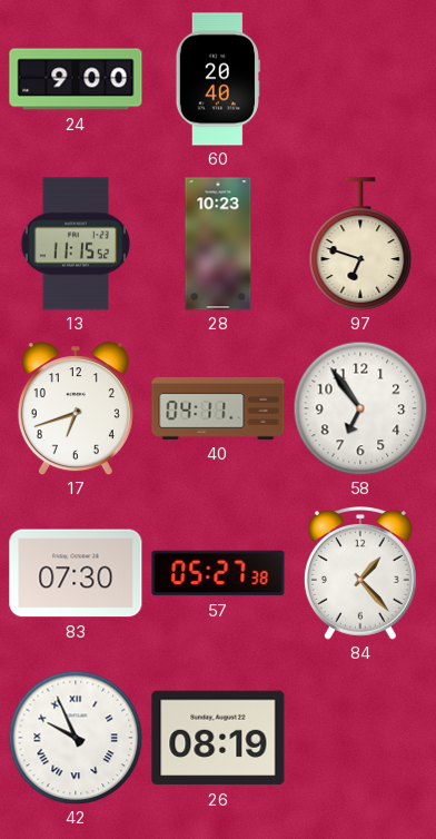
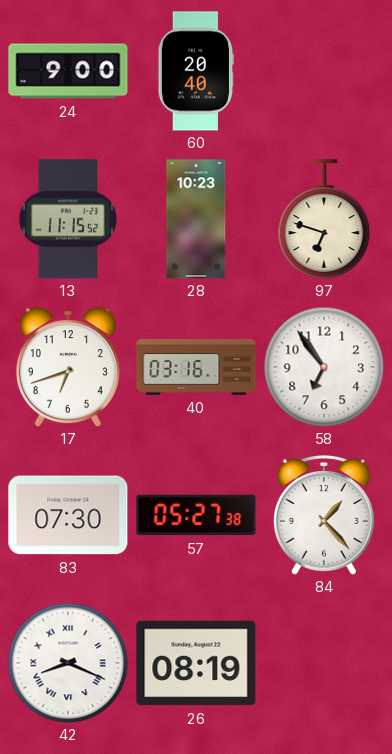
40: 04:11 -> 03:16
42: 9:56 -> 8:19
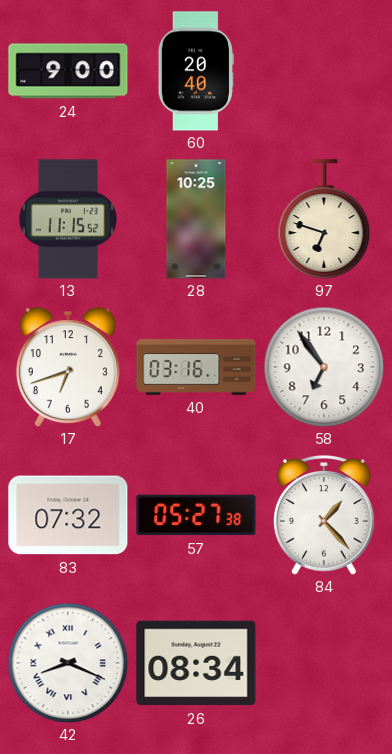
28: 10:23 -> 10:25
83: 07:30 -> 07:32
26: 08:19 -> 08:34
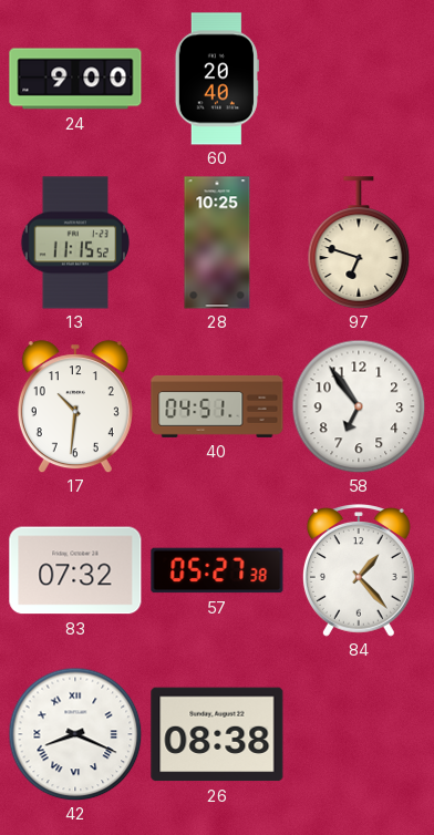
17: 6:42 -> 10:31
40: 03:16 -> 04:51
26: 08:34 -> 08:38
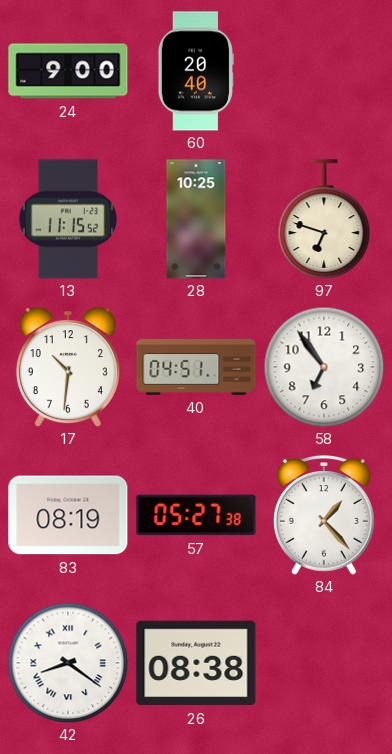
83: 07:32 -> 08:19
42: 8:19 -> 8:21
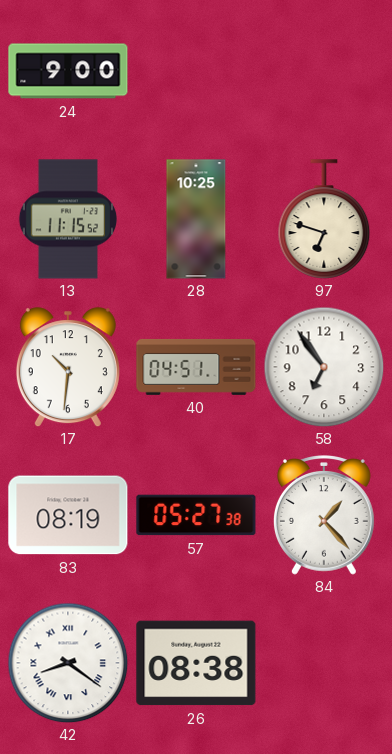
60: 20:40 -> none
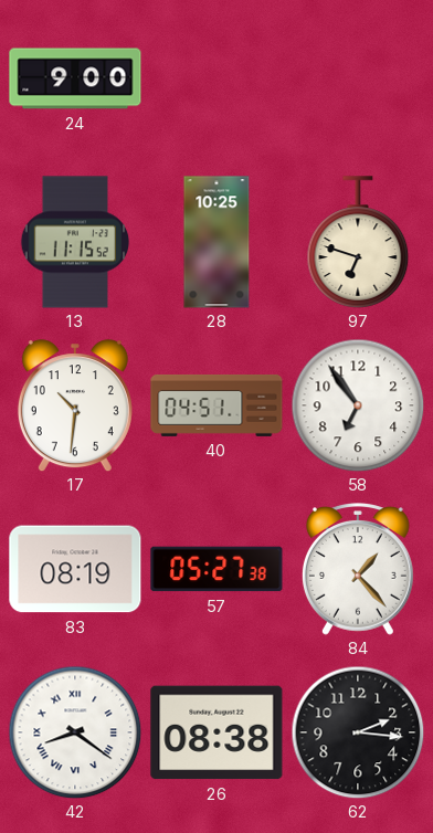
62: none -> 2:16
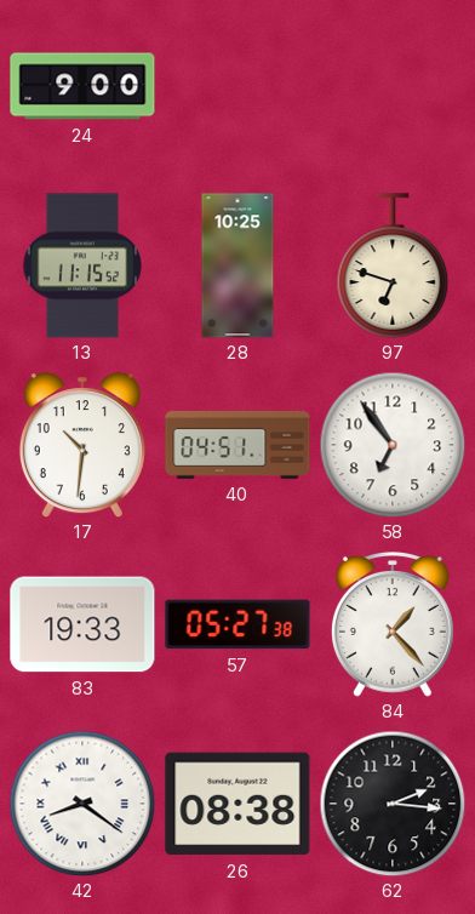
83: 08:19 -> 19:33
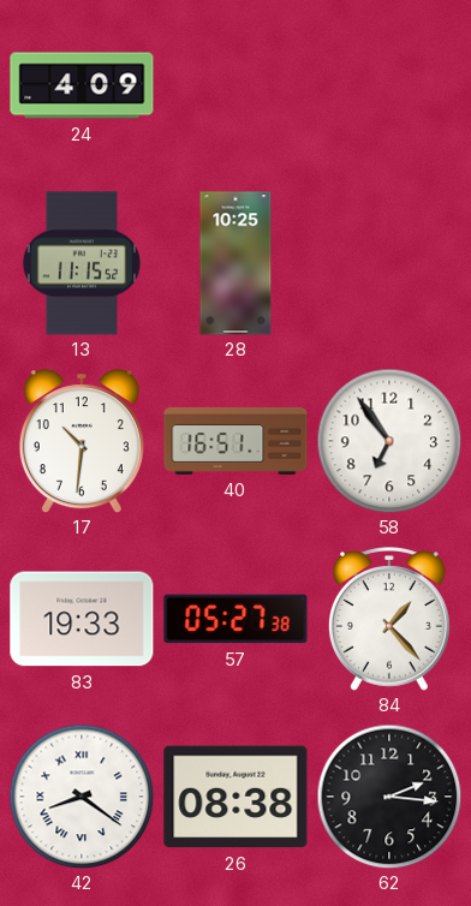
24: 9:00 -> 4:09
97: 6:48 -> none
40: 04:51 -> 16:51
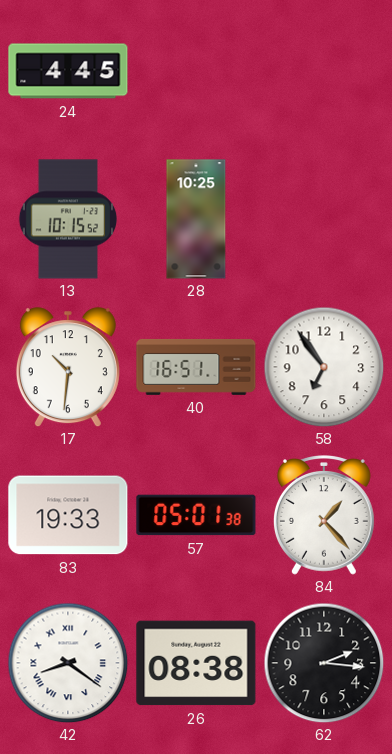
24: 4:09 -> 4:45
13: 11:15 -> 10:15
57: 05:27 -> 05:01
